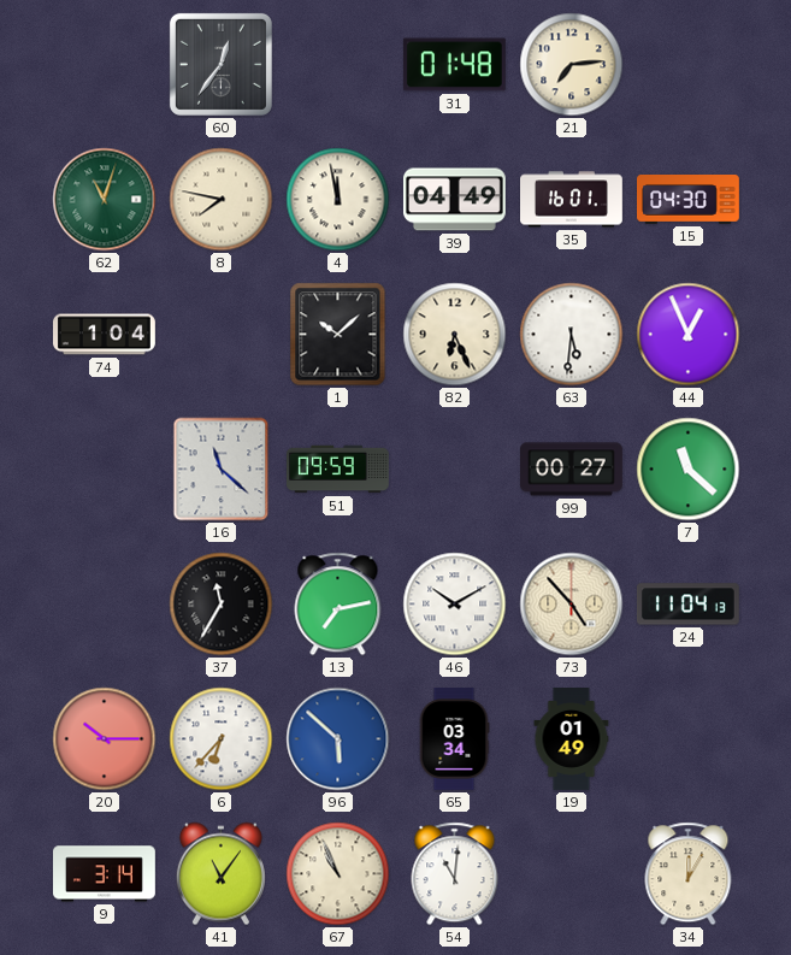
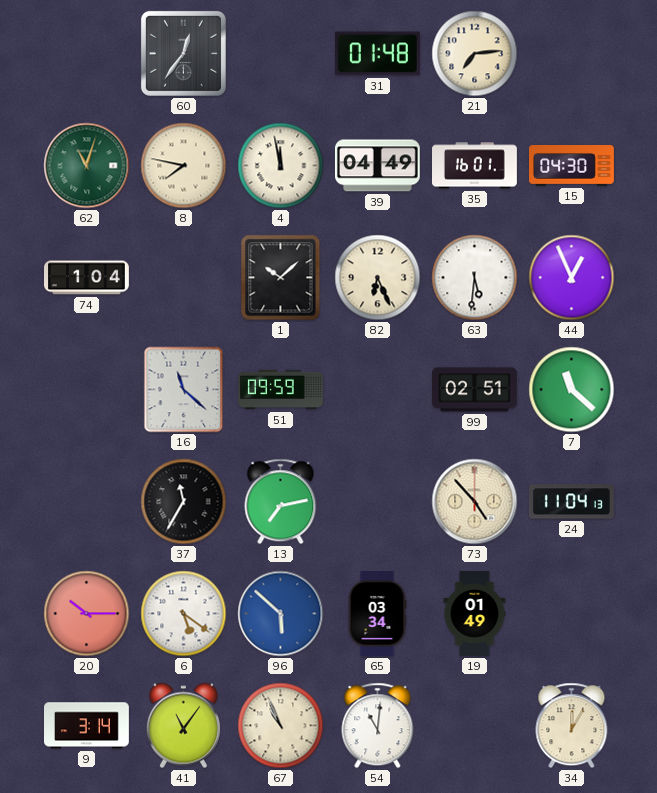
99: 00:27 -> 02:51
46: 10:10 -> none
6: 6:37 -> 5:21
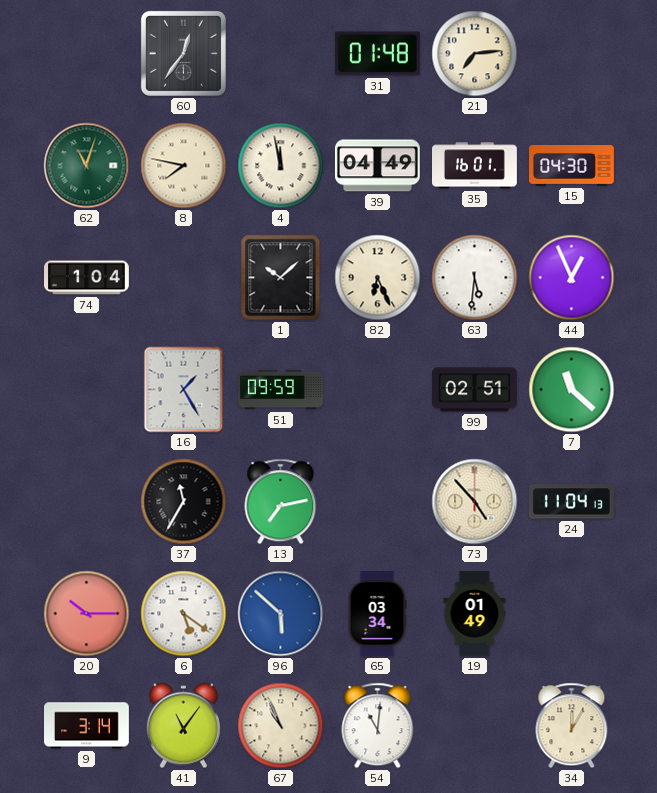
16: 11:22 -> 1:25
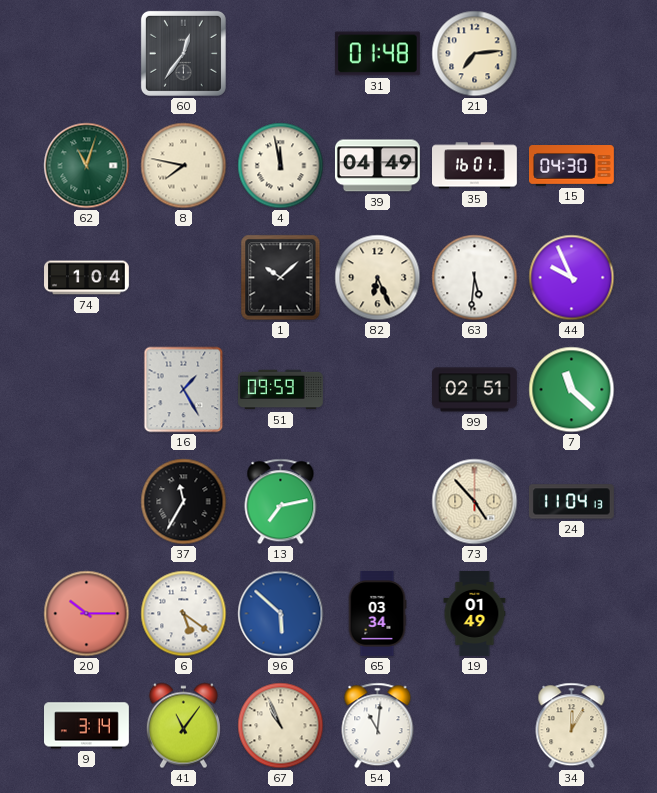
44: 12:56 -> 9:56
